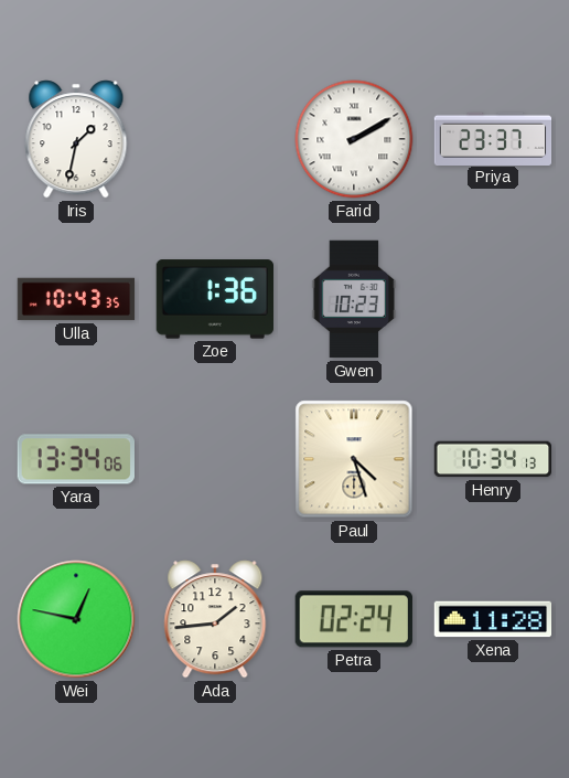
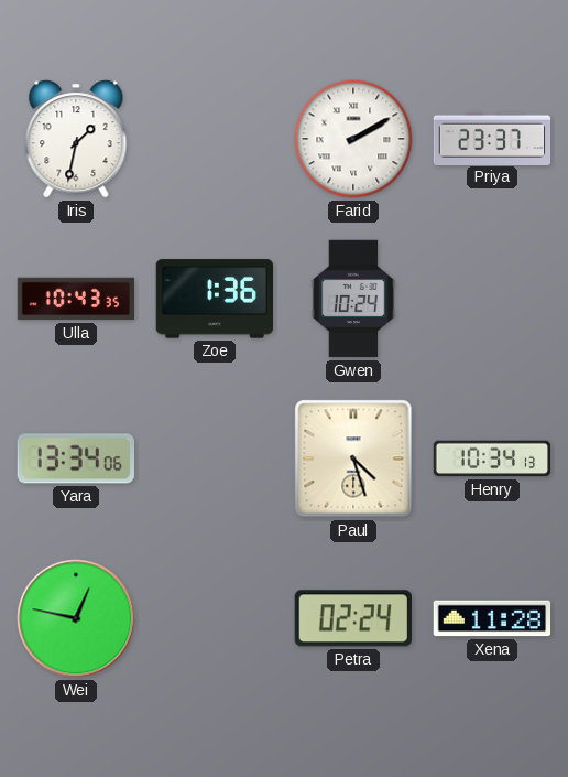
Gwen: 10:23 -> 10:24
Ada: 1:44 -> none
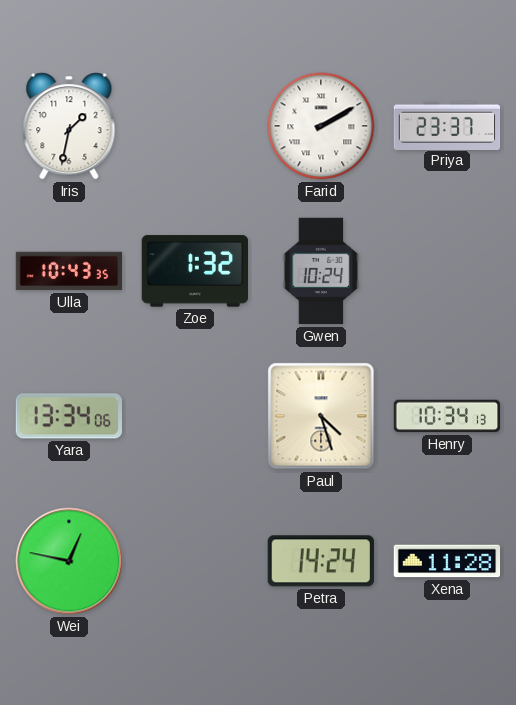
Zoe: 1:36 -> 1:32
Petra: 02:24 -> 14:24
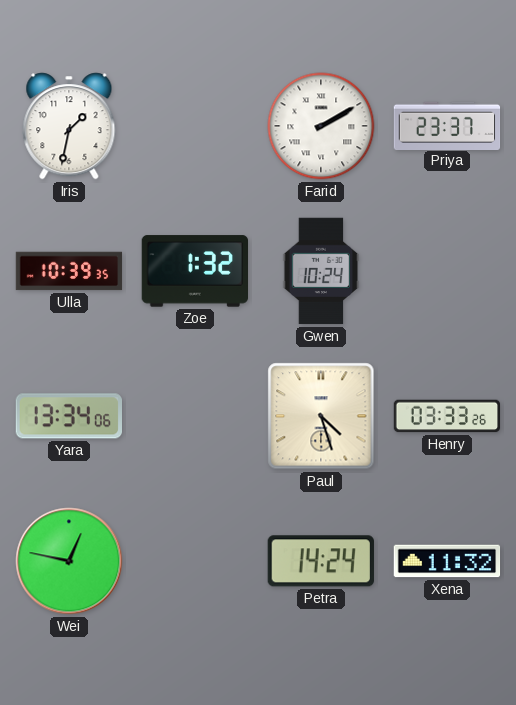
Ulla: 10:43 -> 10:39
Henry: 10:34 -> 03:33
Xena: 11:28 -> 11:32
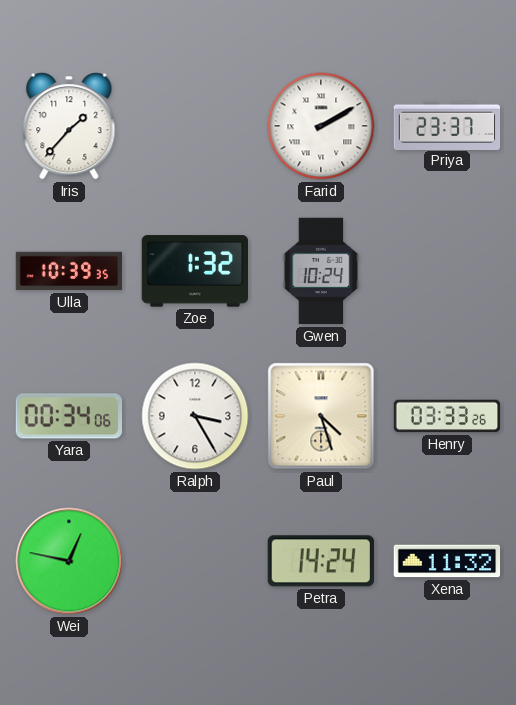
Iris: 1:32 -> 1:37
Yara: 13:34 -> 00:34
Ralph: none -> 3:25
